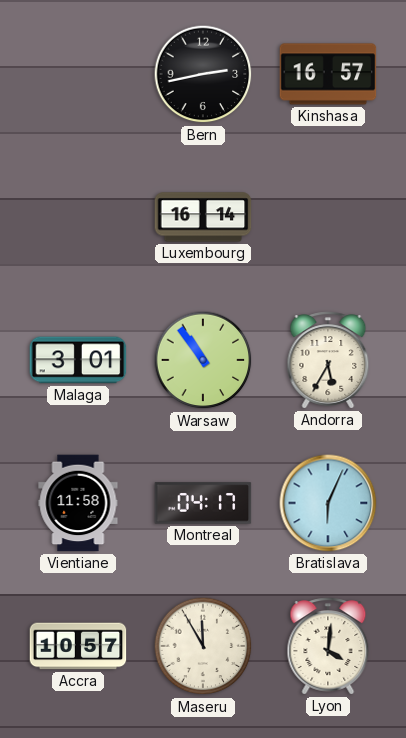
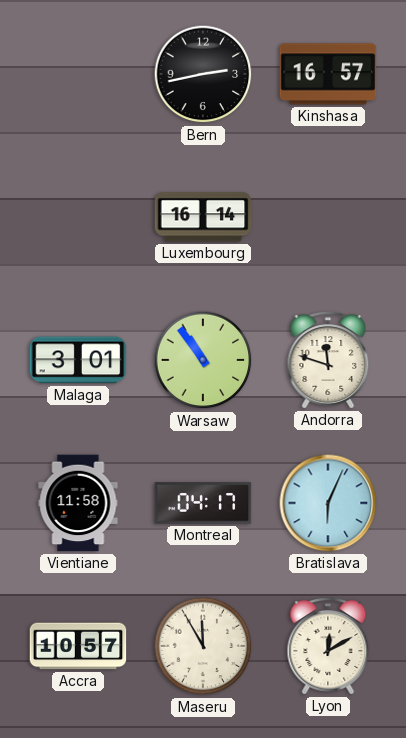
Andorra: 5:35 -> 11:48
Lyon: 4:01 -> 12:10
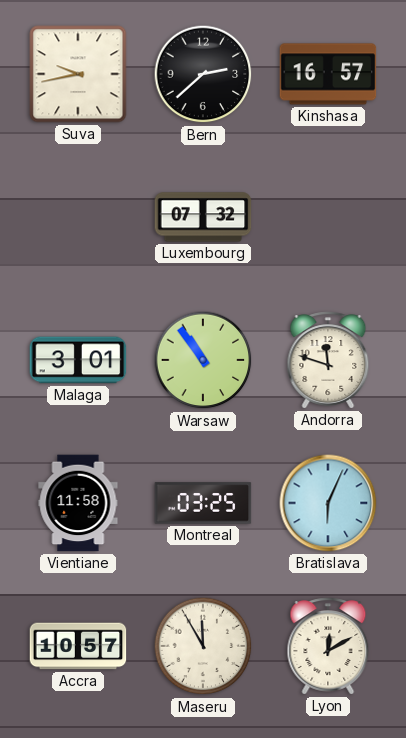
Suva: none -> 9:43
Bern: 2:43 -> 2:38
Luxembourg: 16:14 -> 07:32
Montreal: 04:17 -> 03:25
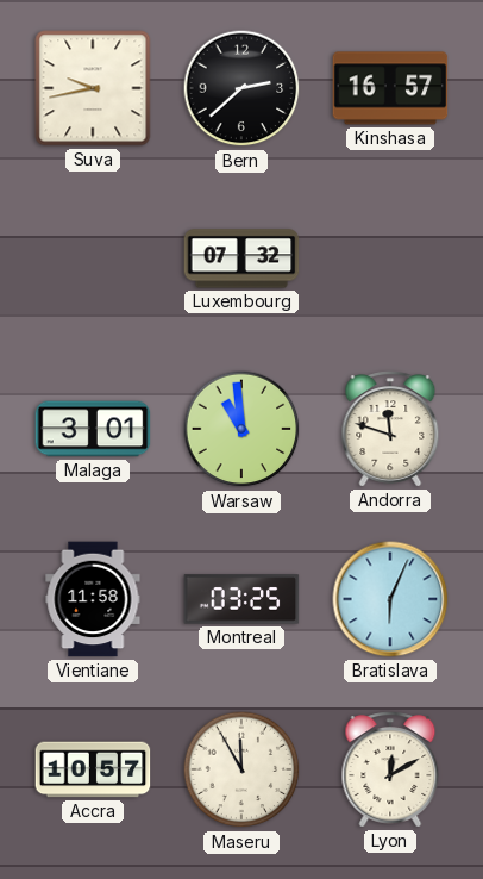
Warsaw: 10:54 -> 10:59
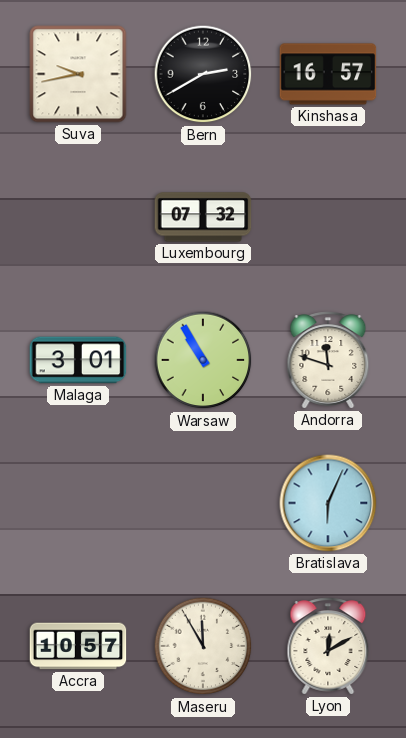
Bern: 2:38 -> 2:40
Warsaw: 10:59 -> 10:55
Vientiane: 11:58 -> none
Montreal: 03:25 -> none
